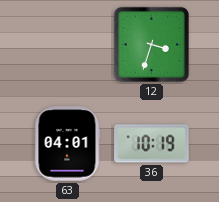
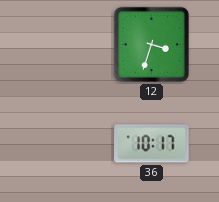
63: 04:01 -> none
36: 10:19 -> 10:17
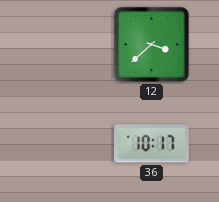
12: 3:33 -> 3:38
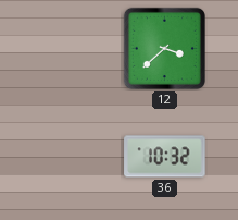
36: 10:17 -> 10:32
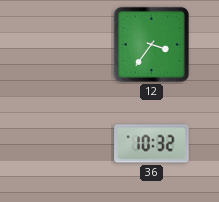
12: 3:38 -> 3:36
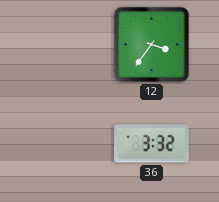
36: 10:32 -> 3:32
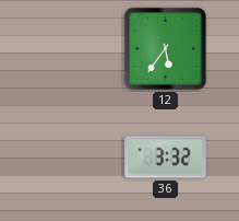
12: 3:36 -> 5:36
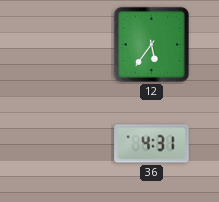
36: 3:32 -> 4:31
